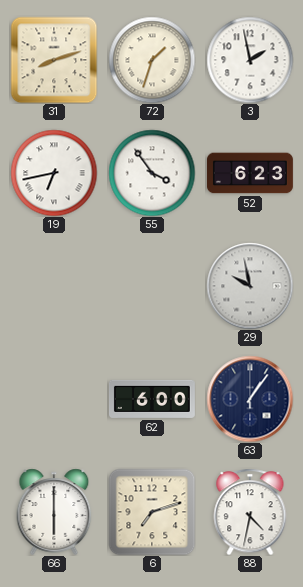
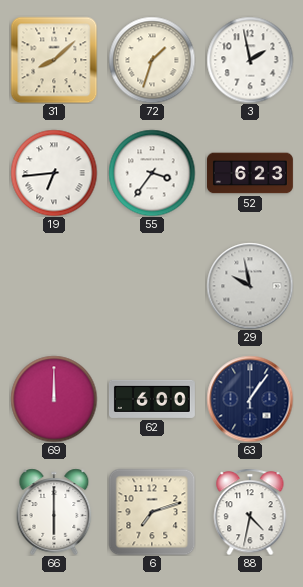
31: 8:12 -> 8:08
19: 6:43 -> 6:44
55: 3:54 -> 3:36
69: none -> 12:00
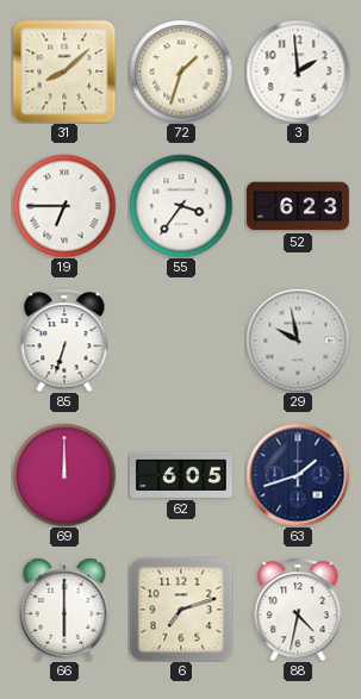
3: 1:58 -> 1:59
19: 6:44 -> 6:45
85: none -> 6:33
62: 6:00 -> 6:05
63: 1:06 -> 1:42
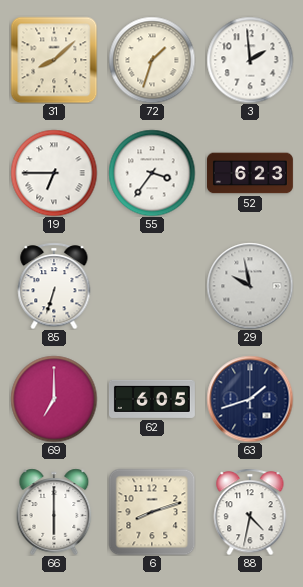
69: 12:00 -> 7:00
6: 7:12 -> 8:12
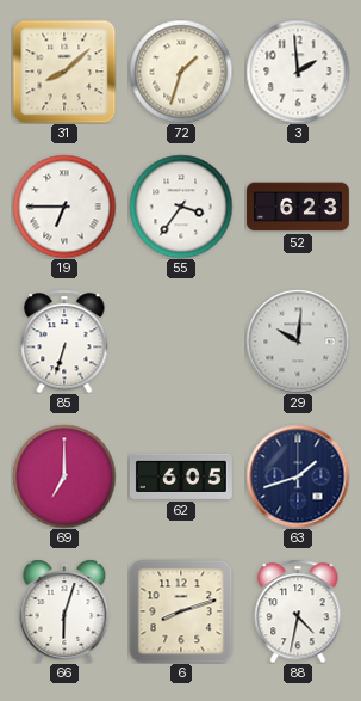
29: 9:58 -> 10:01
66: 6:00 -> 6:03
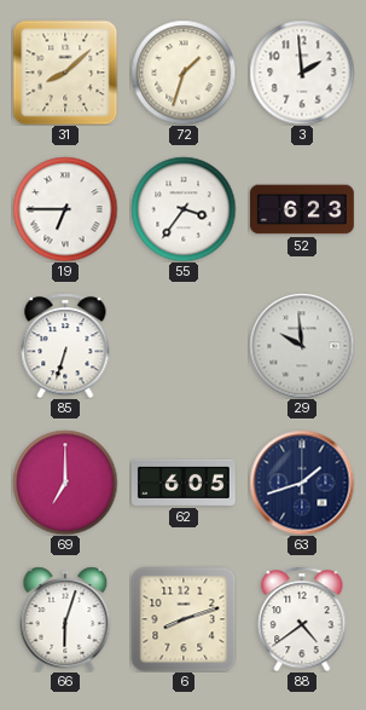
29: 10:01 -> 9:59
88: 4:32 -> 4:39
